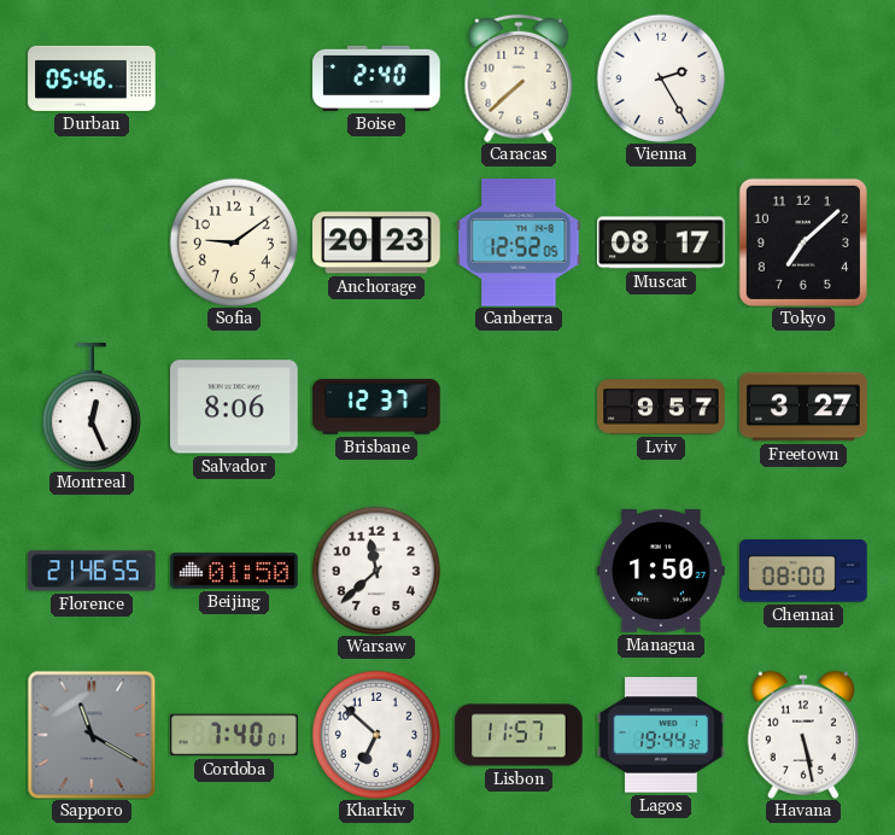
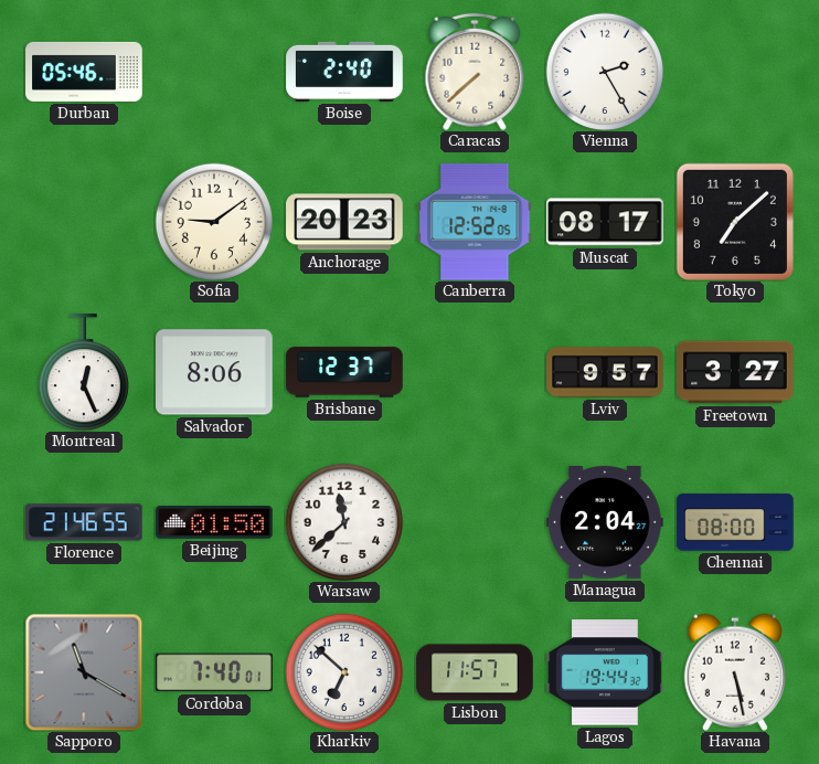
Managua: 1:50 -> 2:04
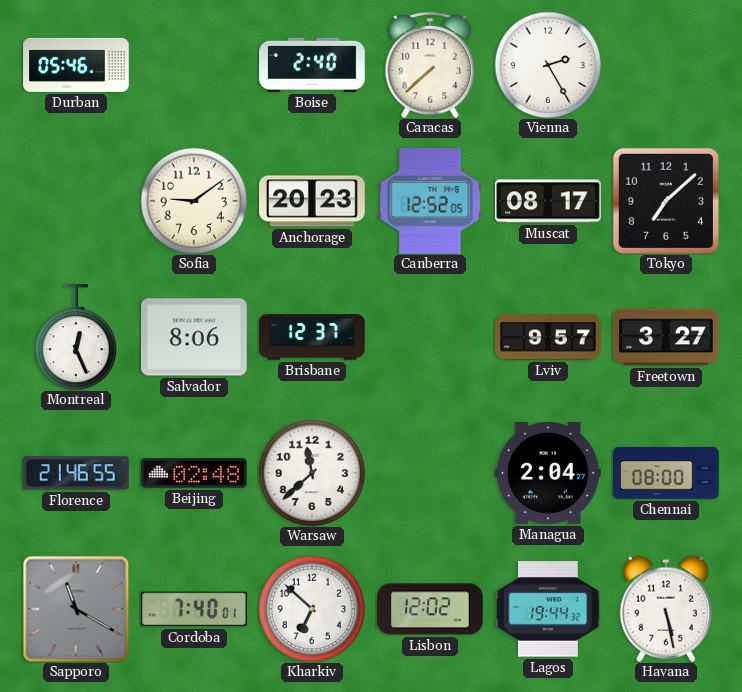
Beijing: 01:50 -> 02:48
Lisbon: 11:57 -> 12:02
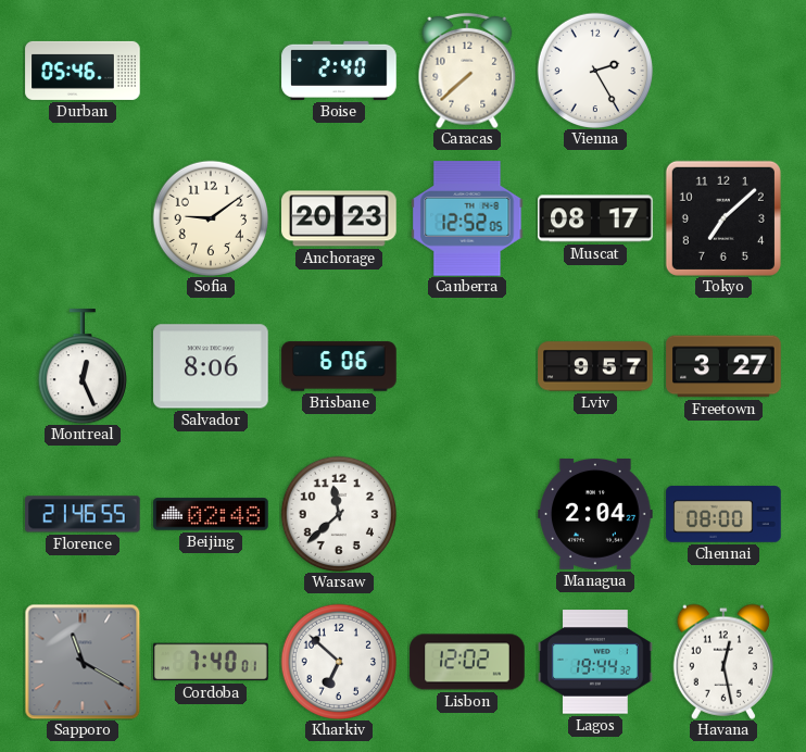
Brisbane: 12:37 -> 6:06
Havana: 5:28 -> 12:28
